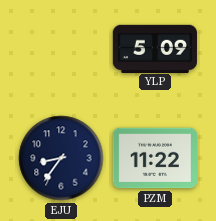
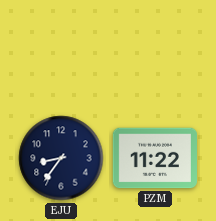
YLP: 5:09 -> none
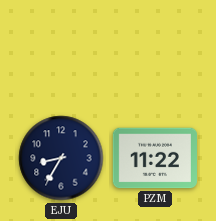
EJU: 8:36 -> 8:35
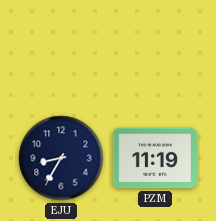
PZM: 11:22 -> 11:19
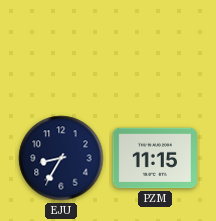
PZM: 11:19 -> 11:15
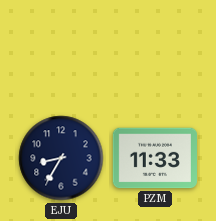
PZM: 11:15 -> 11:33
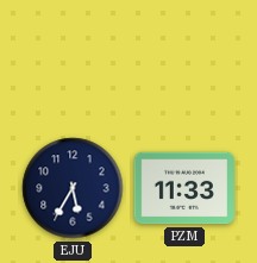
EJU: 8:35 -> 5:35
